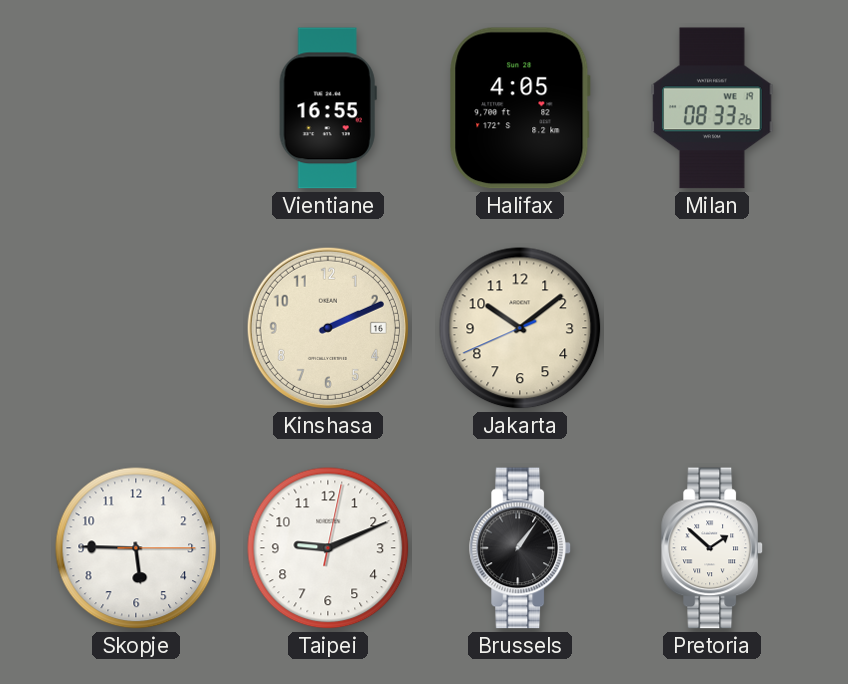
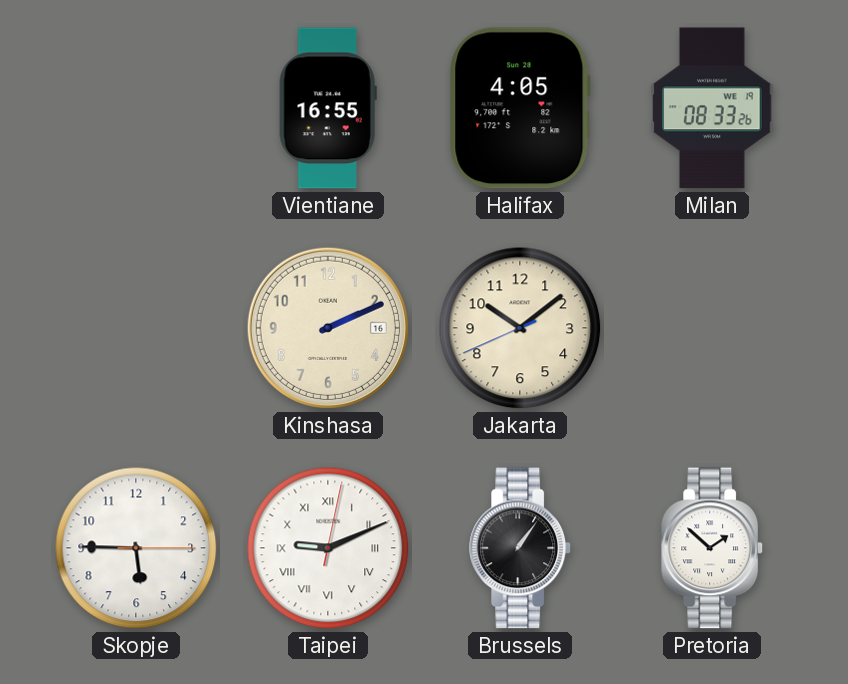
Taipei numerals: Arabic -> Roman
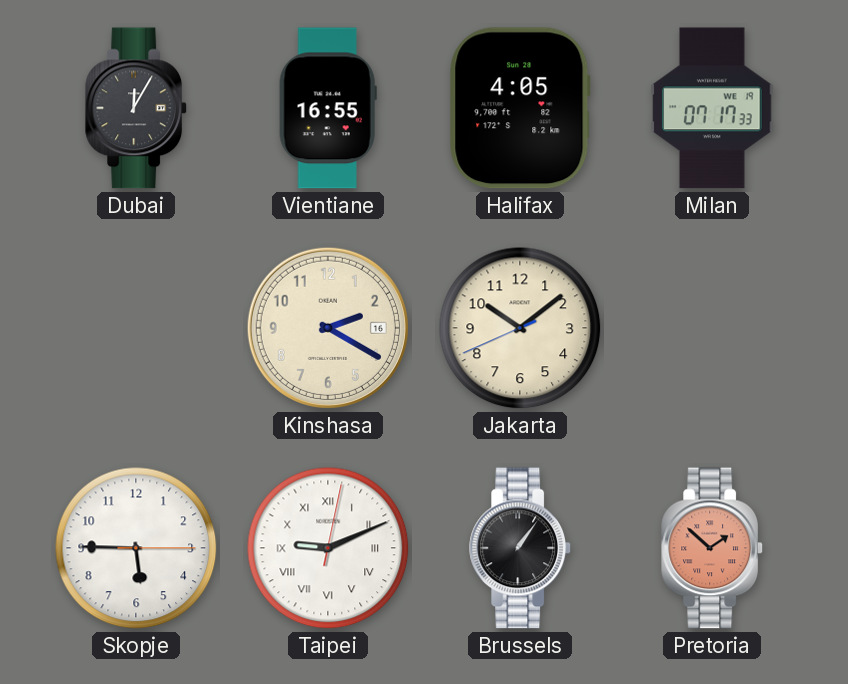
Dubai: none -> 12:05
Milan: 08:33 -> 07:17
Kinshasa: 2:11 -> 2:20
Pretoria dial: white -> salmon
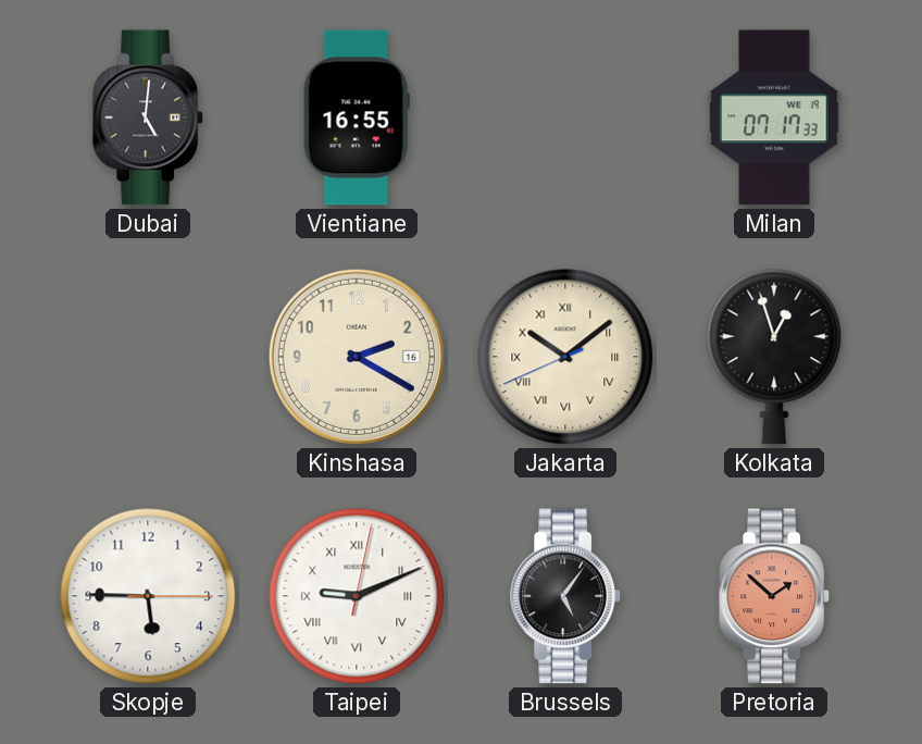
Dubai: 12:05 -> 5:01
Halifax: 4:05 -> none
Jakarta numerals: Arabic -> Roman
Kolkata: none -> 12:57
Brussels: 1:06 -> 5:06
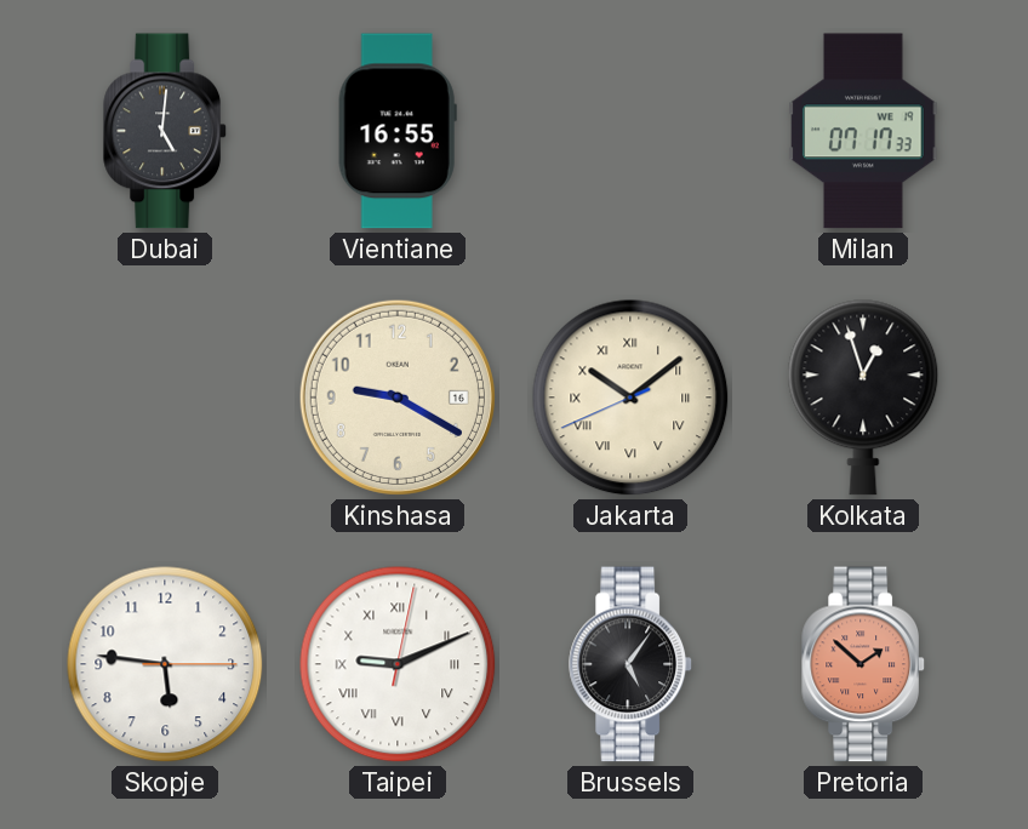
Kinshasa: 2:20 -> 9:20
Skopje: 5:45 -> 5:46
